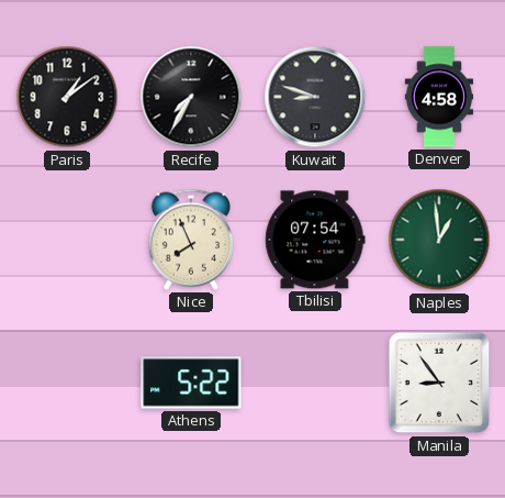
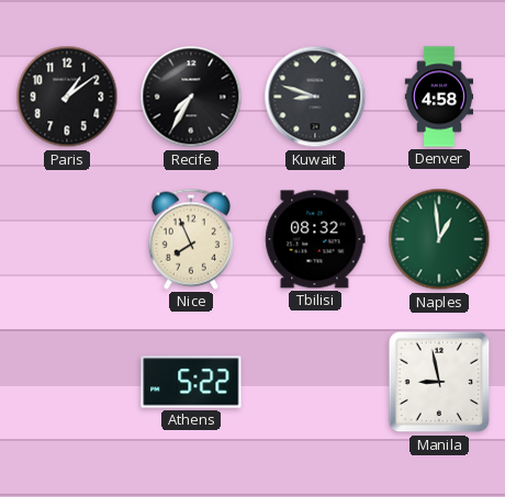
Tbilisi: 07:54 -> 08:32
Manila: 8:54 -> 8:58
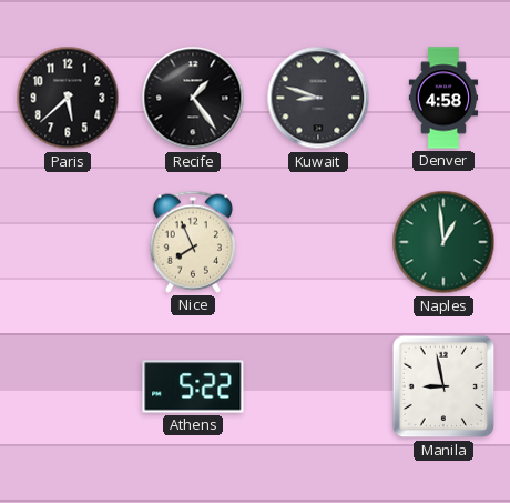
Paris: 1:09 -> 5:38
Recife: 7:35 -> 1:24
Tbilisi: 08:32 -> none
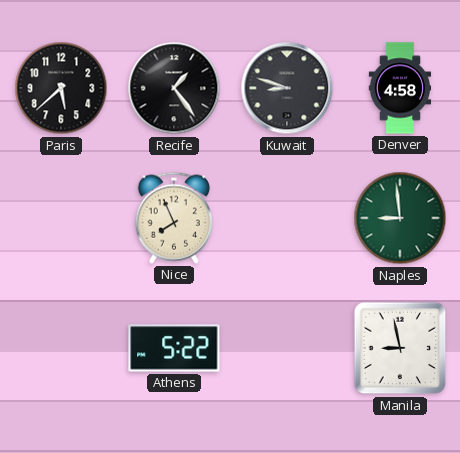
Naples: 12:59 -> 8:59
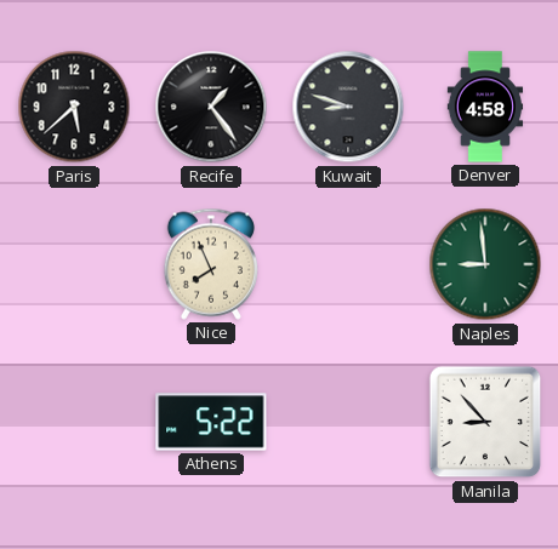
Manila: 8:58 -> 8:53
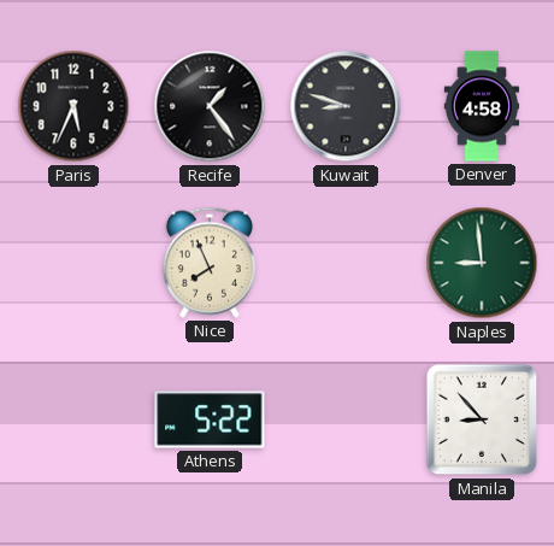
Paris: 5:38 -> 5:34
